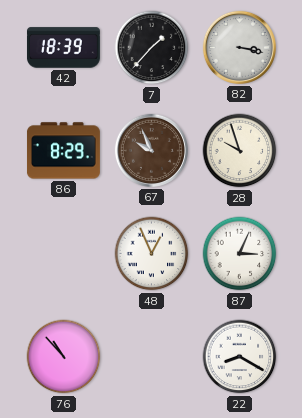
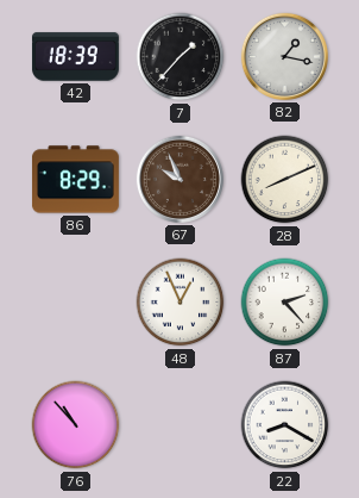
82: 3:17 -> 1:17
28: 9:57 -> 8:11
87: 3:04 -> 2:23
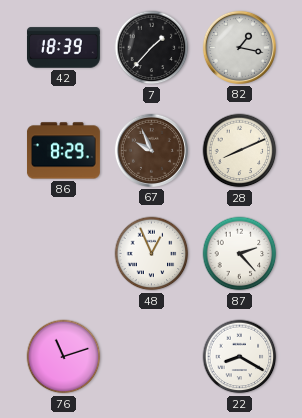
76: 10:53 -> 11:12
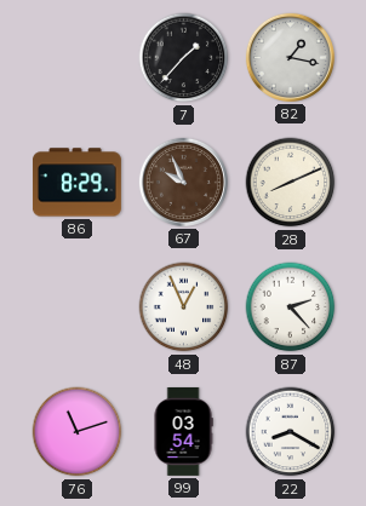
42: 18:39 -> none
99: none -> 03:54
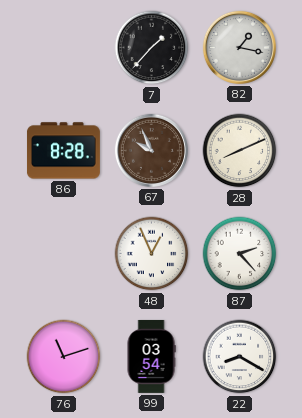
86: 8:29 -> 8:28
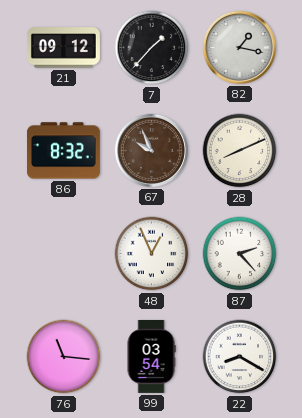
21: none -> 09:12
86: 8:28 -> 8:32
76: 11:12 -> 11:16
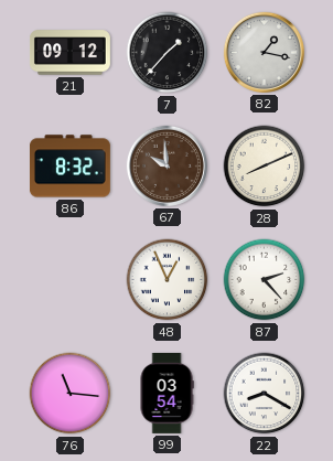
67: 9:56 -> 9:59
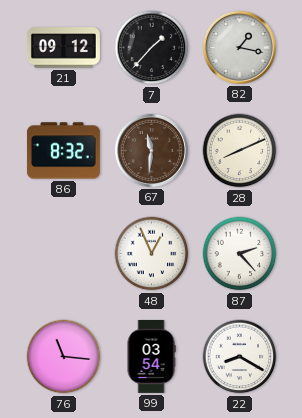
67: 9:59 -> 11:31
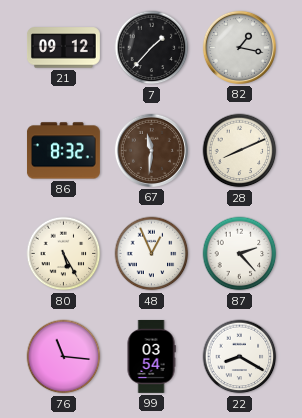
80: none -> 5:25
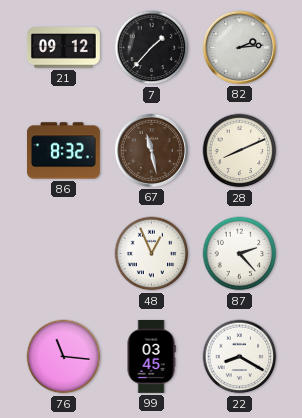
82: 1:17 -> 2:14
67: 11:31 -> 11:28
80: 5:25 -> none
99: 03:54 -> 03:45
